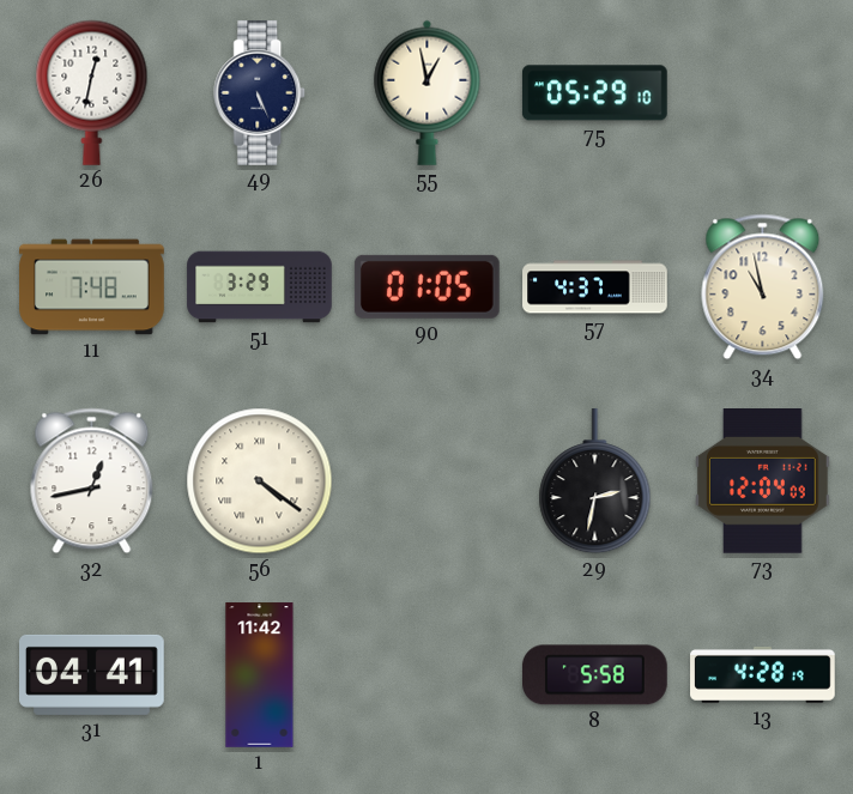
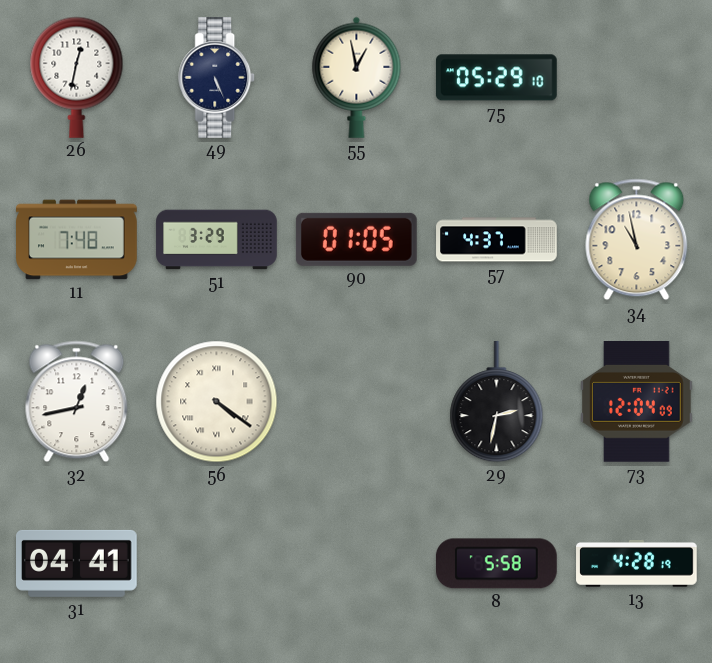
1: 11:42 -> none
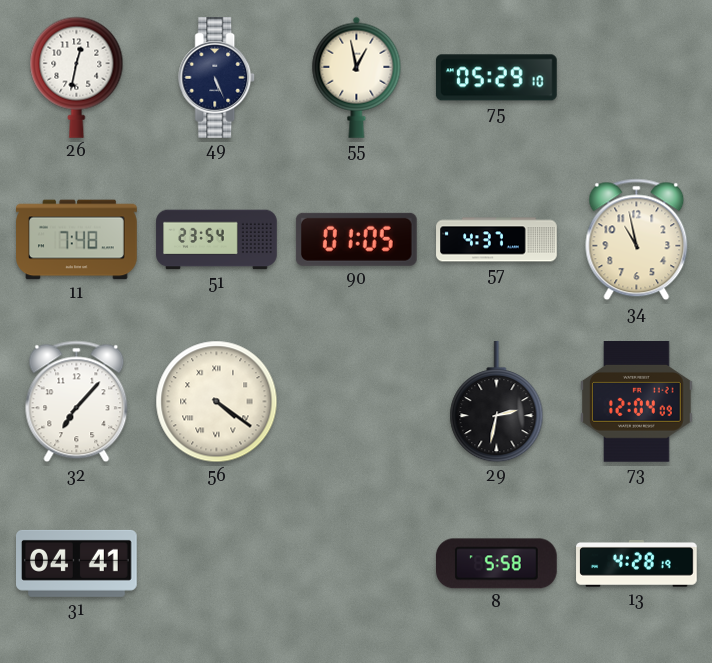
51: 3:29 -> 23:54
32: 12:43 -> 7:07
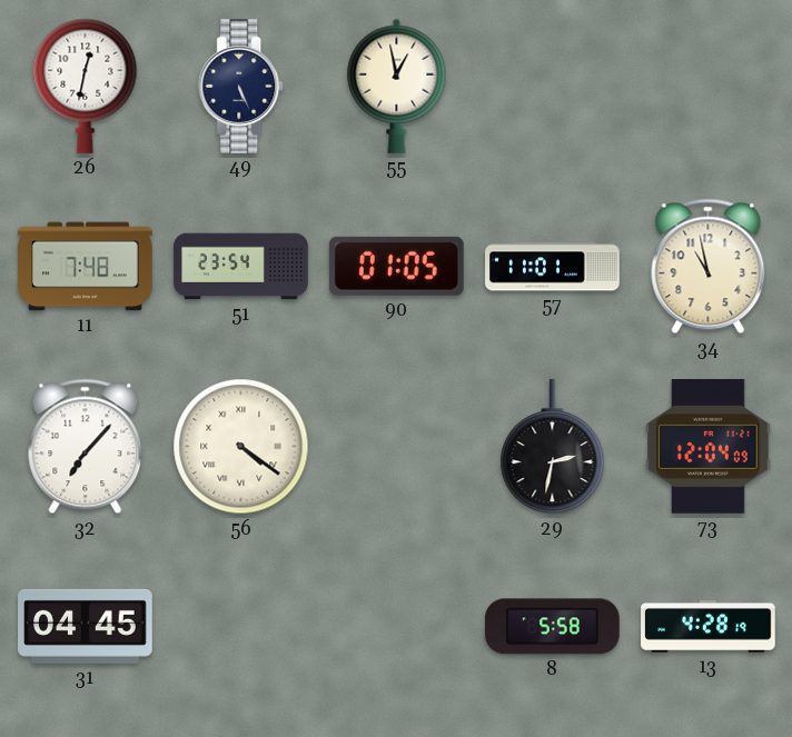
75: 05:29 -> none
57: 4:37 -> 11:01
31: 04:41 -> 04:45
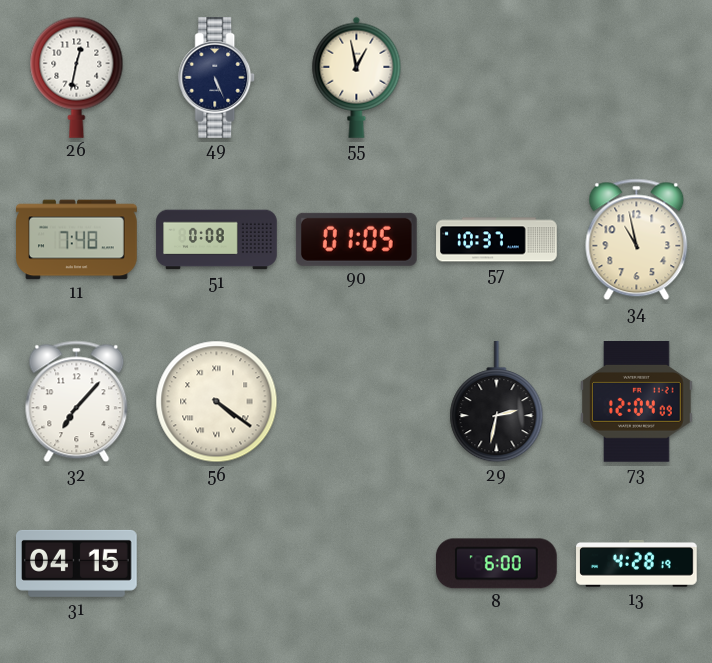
51: 23:54 -> 0:08
57: 11:01 -> 10:37
31: 04:45 -> 04:15
8: 5:58 -> 6:00
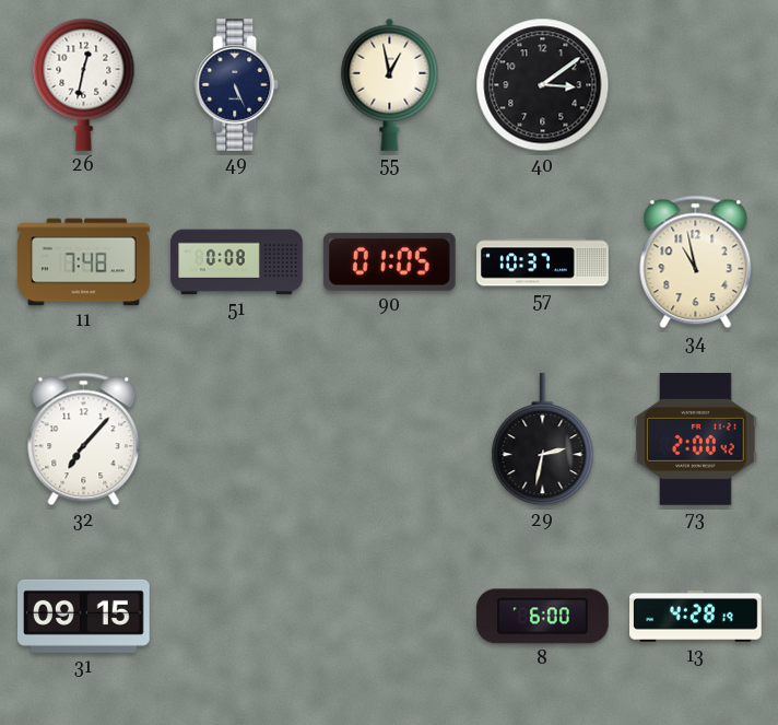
40: none -> 3:09
56: 4:21 -> none
73: 12:04 -> 2:00
31: 04:15 -> 09:15
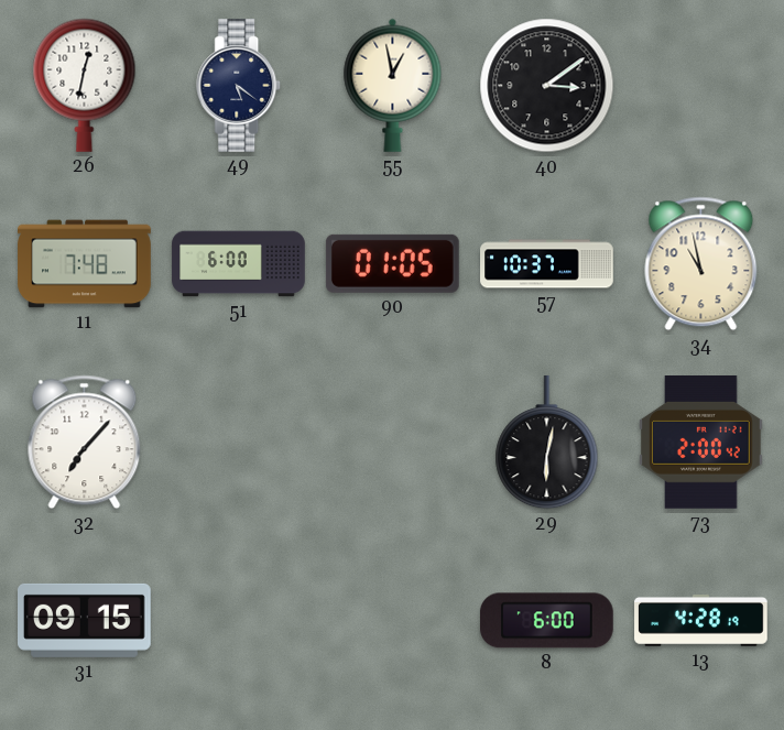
49: 5:26 -> 5:21
51: 0:08 -> 6:00
29: 2:32 -> 6:02
